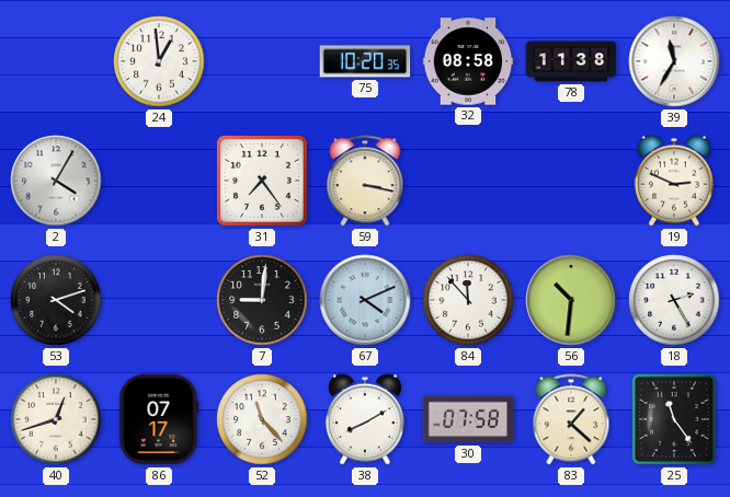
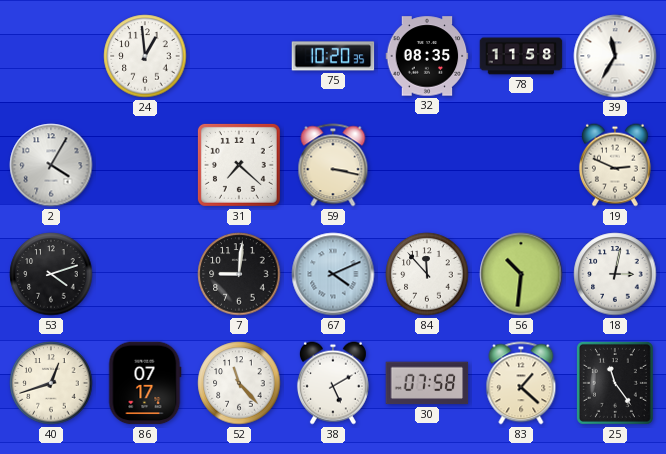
32: 08:58 -> 08:35
78: 11:38 -> 11:58
31: 7:24 -> 7:22
18: 2:25 -> 3:02
38: 8:10 -> 5:10
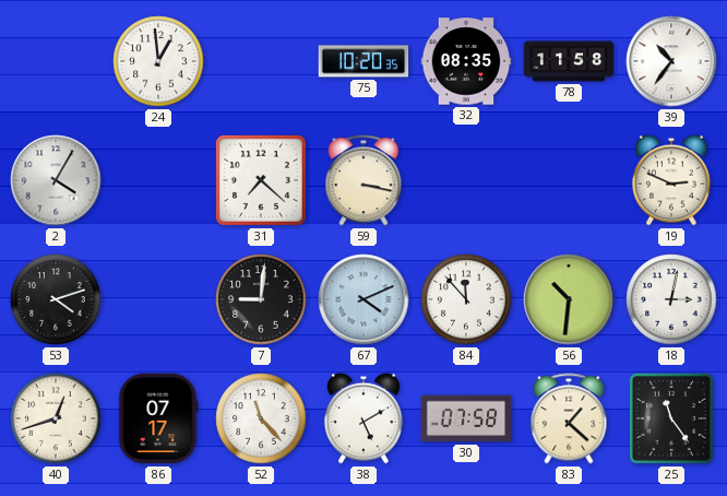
39: 11:35 -> 10:36
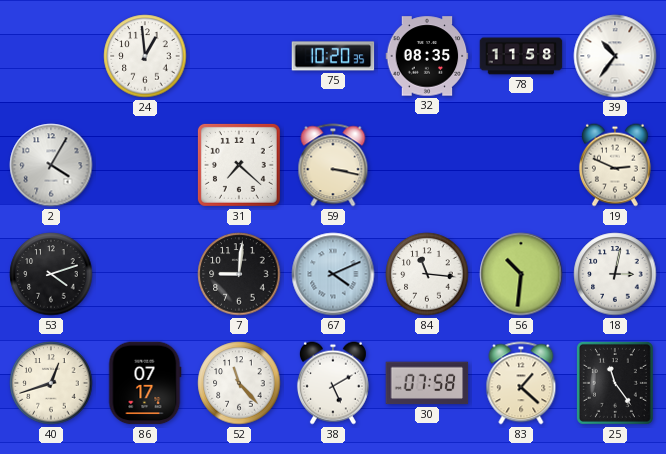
84: 11:53 -> 11:16
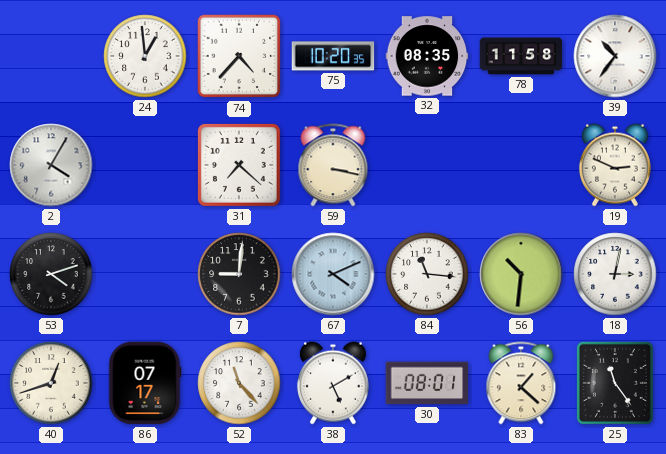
74: none -> 4:37
30: 07:58 -> 08:01
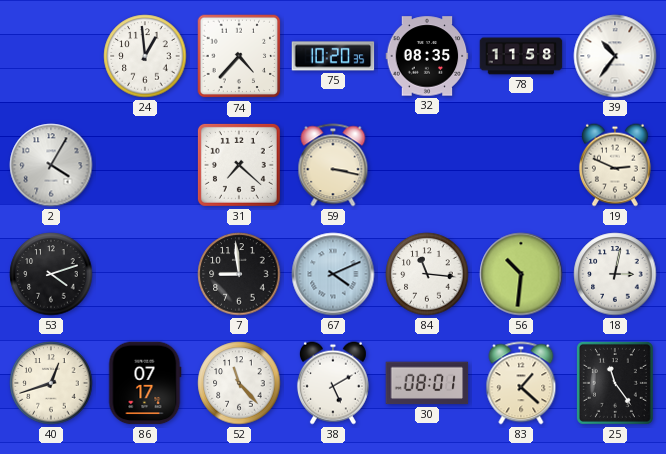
7: 9:01 -> 8:59
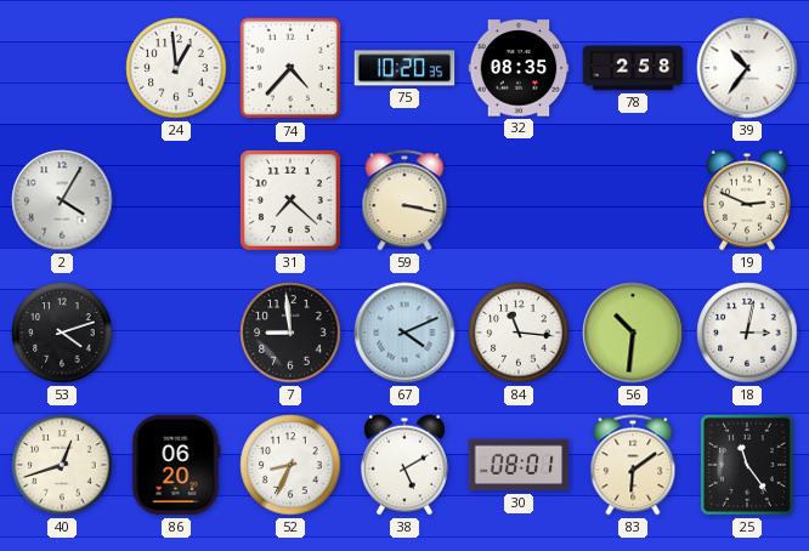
78: 11:58 -> 2:58
86: 07:17 -> 06:20
52: 11:23 -> 8:34
83: 1:22 -> 6:09
